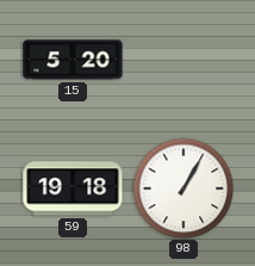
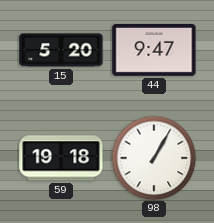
44: none -> 9:47
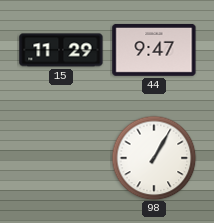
15: 5:20 -> 11:29
59: 19:18 -> none
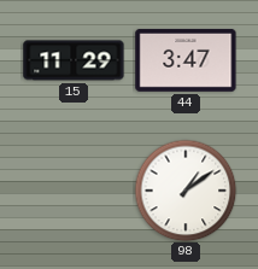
44: 9:47 -> 3:47
98: 1:05 -> 1:09
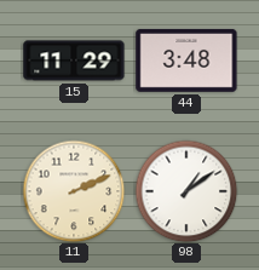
44: 3:47 -> 3:48
11: none -> 2:11
